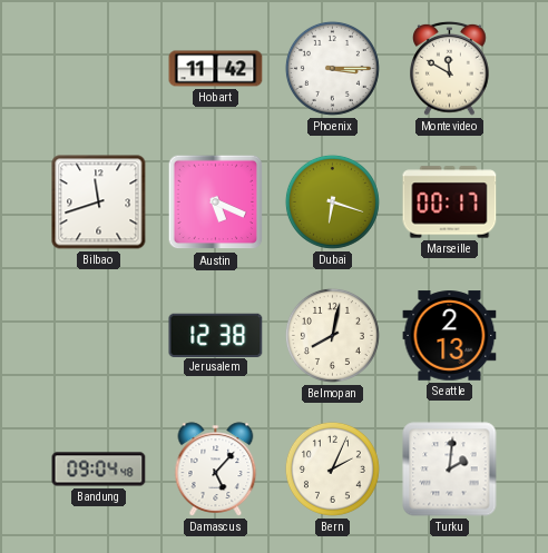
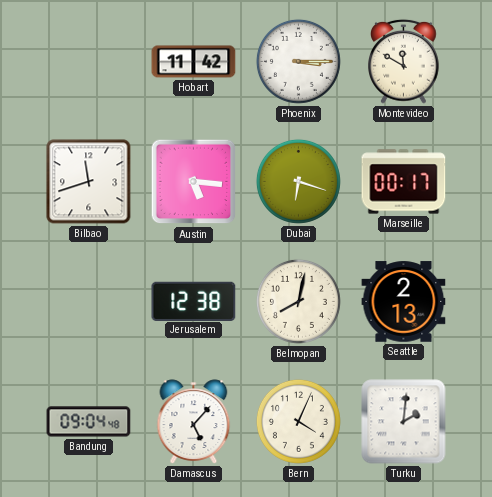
Austin: 5:19 -> 5:16
Bern: 2:04 -> 4:04
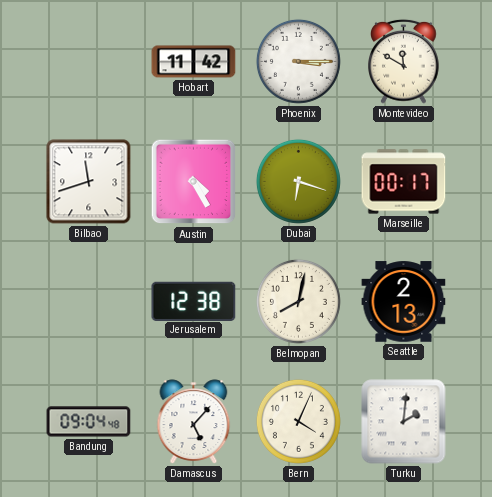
Austin: 5:16 -> 4:25
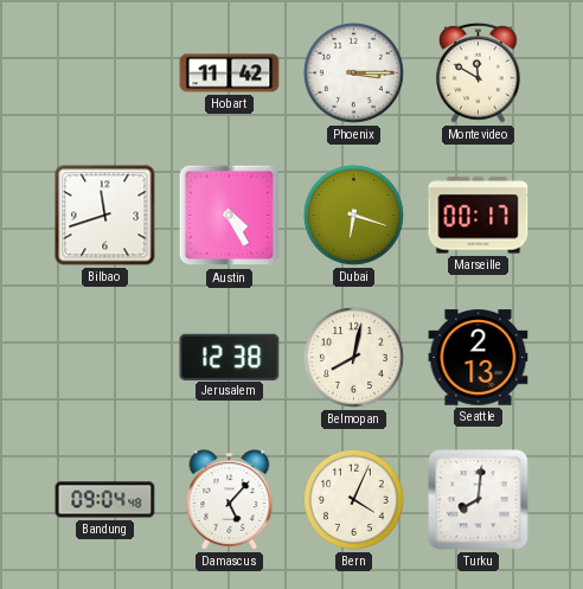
Turku: 2:01 -> 8:01
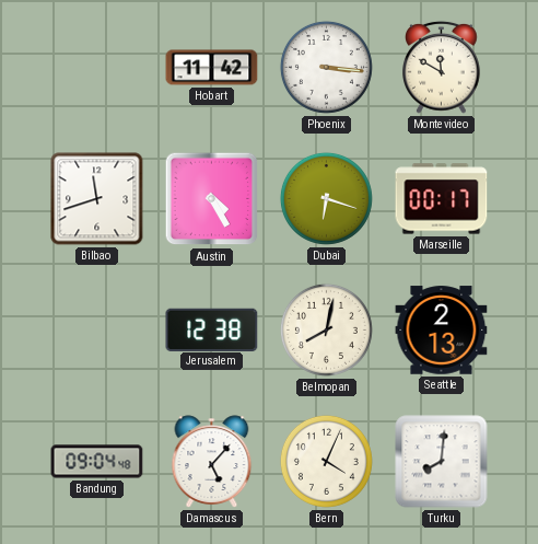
Phoenix: 3:15 -> 3:16
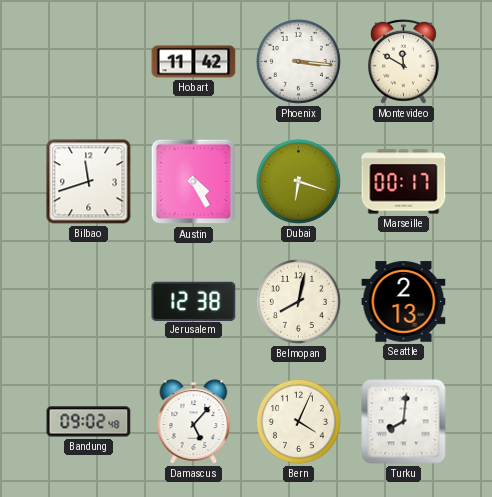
Bandung: 09:04 -> 09:02
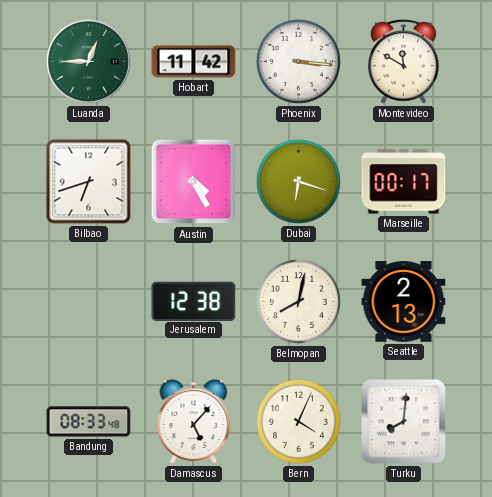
Luanda: none -> 12:45
Bilbao: 11:42 -> 6:42
Bandung: 09:02 -> 08:33
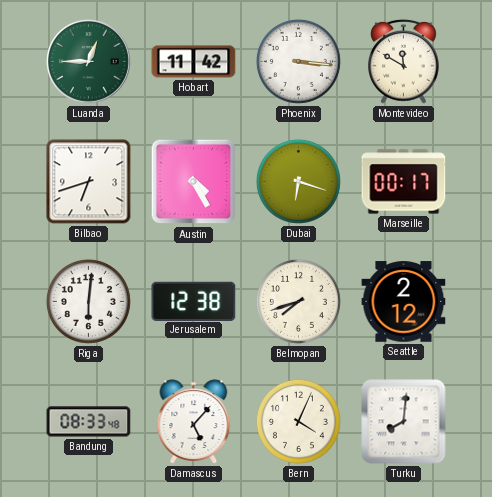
Riga: none -> 6:01
Belmopan: 8:02 -> 7:42
Seattle: 2:13 -> 2:12
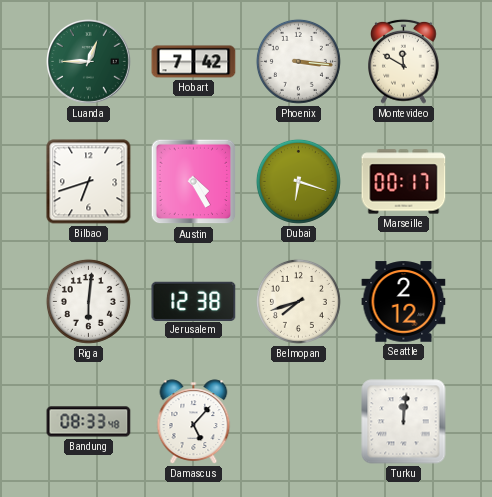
Hobart: 11:42 -> 7:42
Bern: 4:04 -> none
Turku: 8:01 -> 12:01
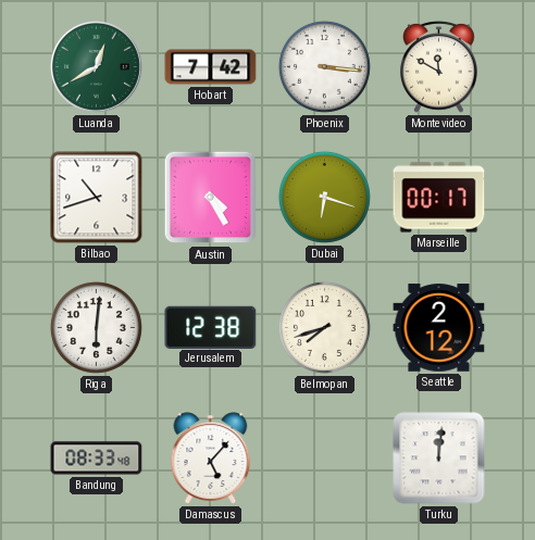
Luanda: 12:45 -> 12:40
Bilbao: 6:42 -> 10:42
